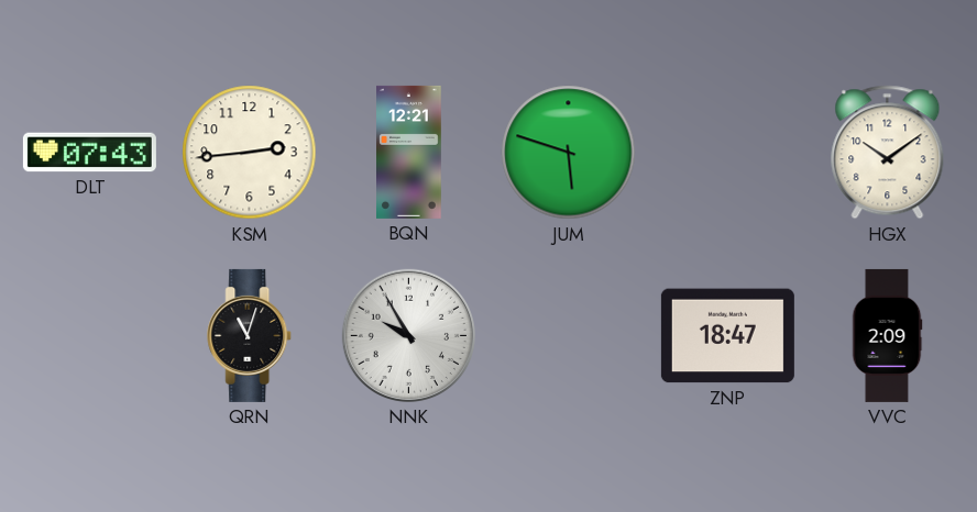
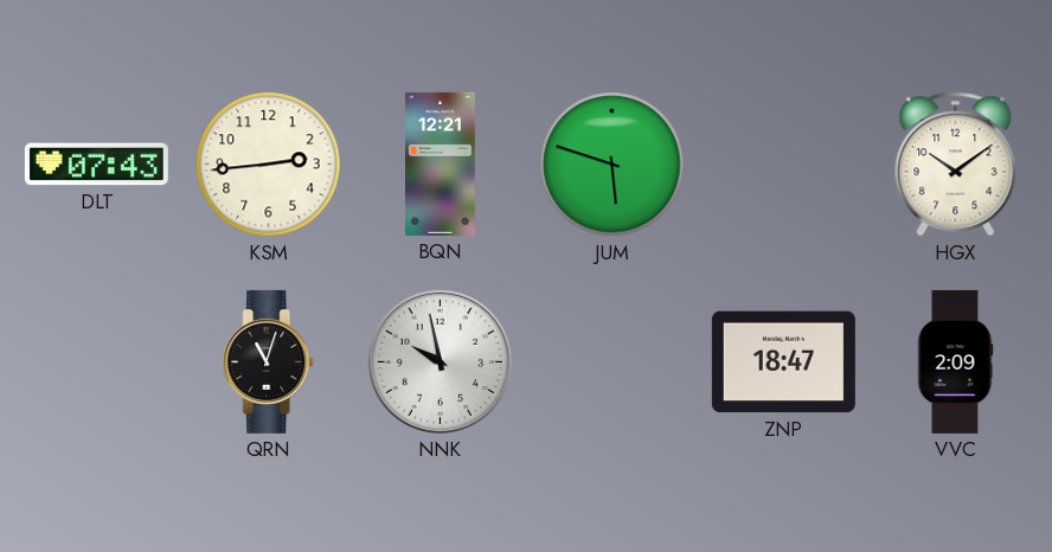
NNK: 9:55 -> 9:58
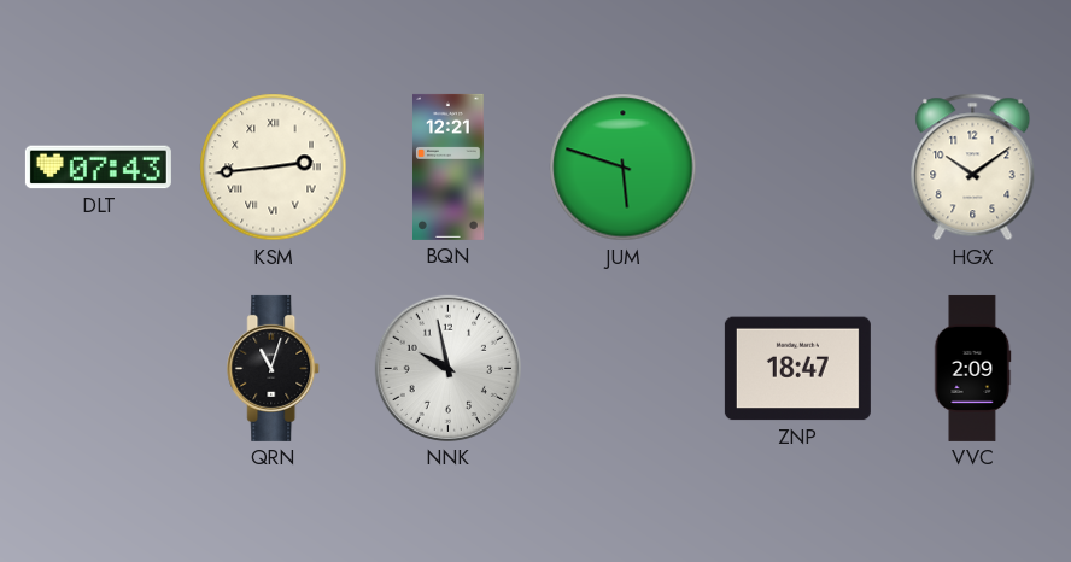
KSM numerals: Arabic -> Roman
